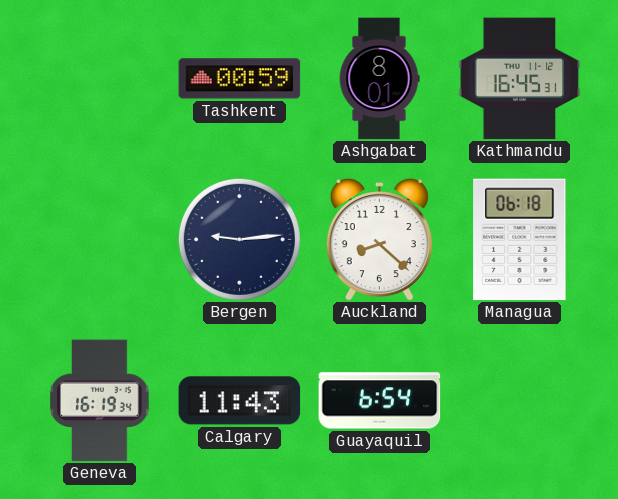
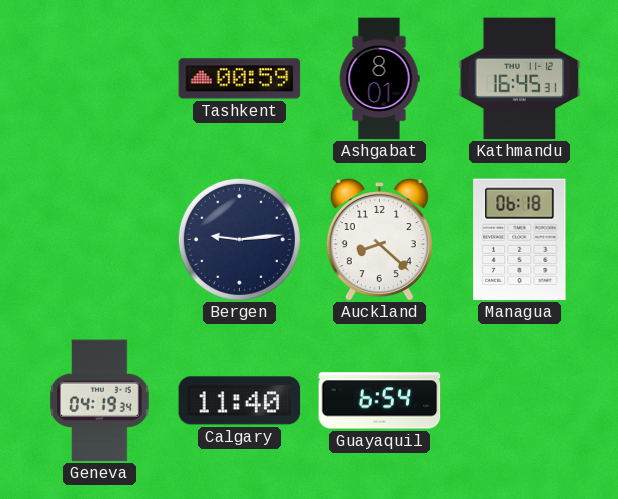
Geneva: 16:19 -> 04:19
Calgary: 11:43 -> 11:40
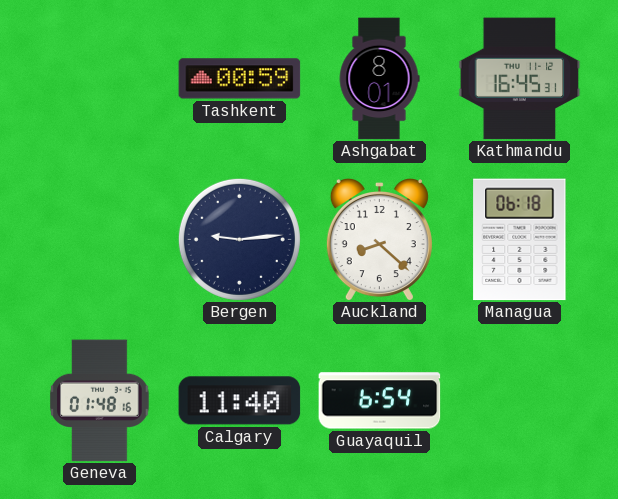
Geneva: 04:19 -> 01:48
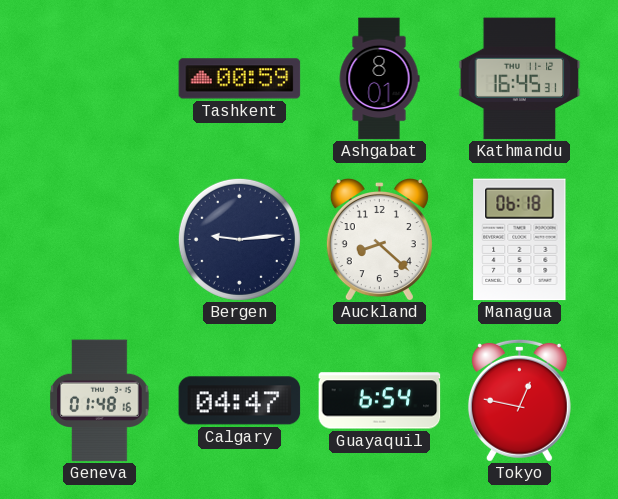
Calgary: 11:40 -> 04:47
Tokyo: none -> 12:47
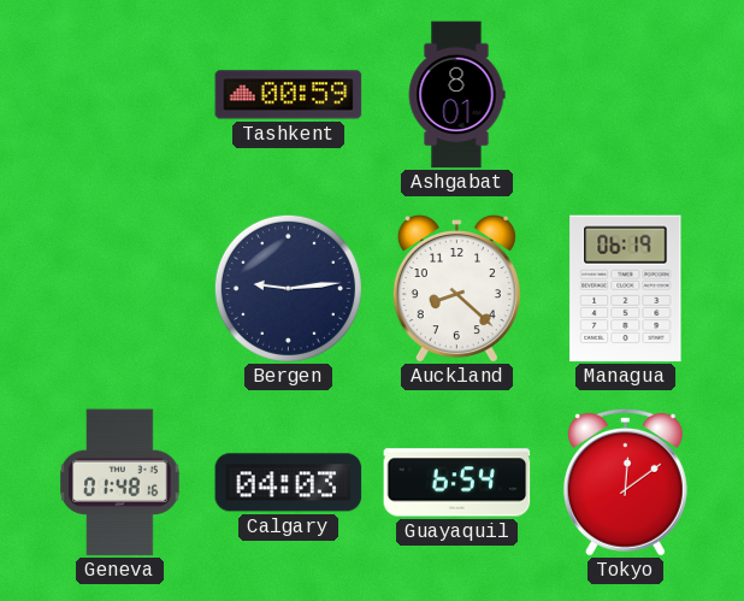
Kathmandu: 16:45 -> none
Managua: 06:18 -> 06:19
Calgary: 04:47 -> 04:03
Tokyo: 12:47 -> 12:09
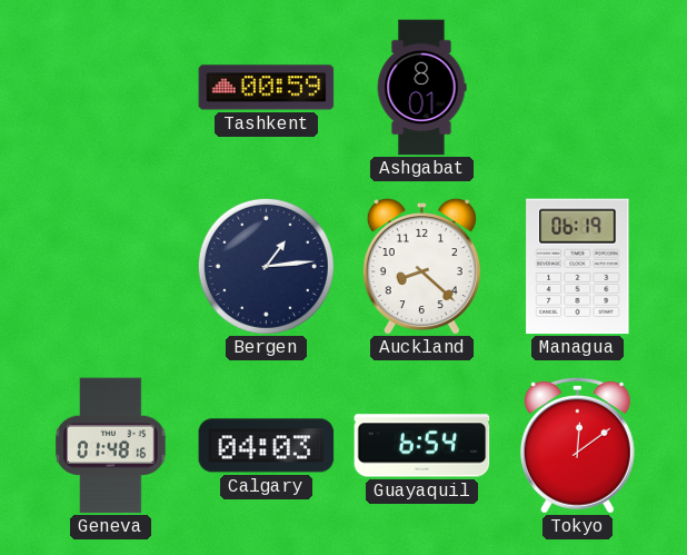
Bergen: 9:14 -> 1:14
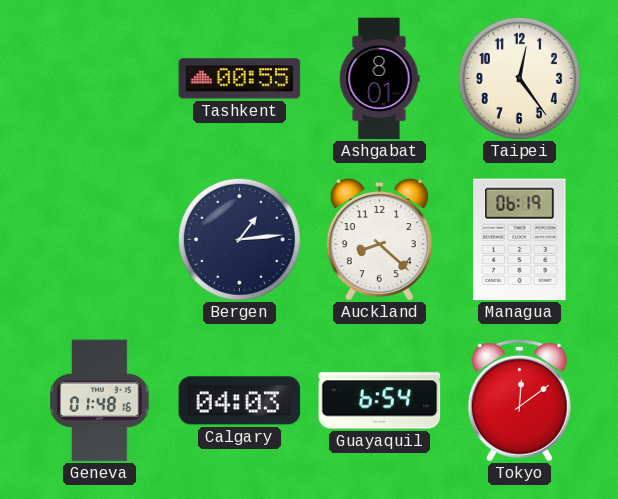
Tashkent: 00:59 -> 00:55
Taipei: none -> 12:24
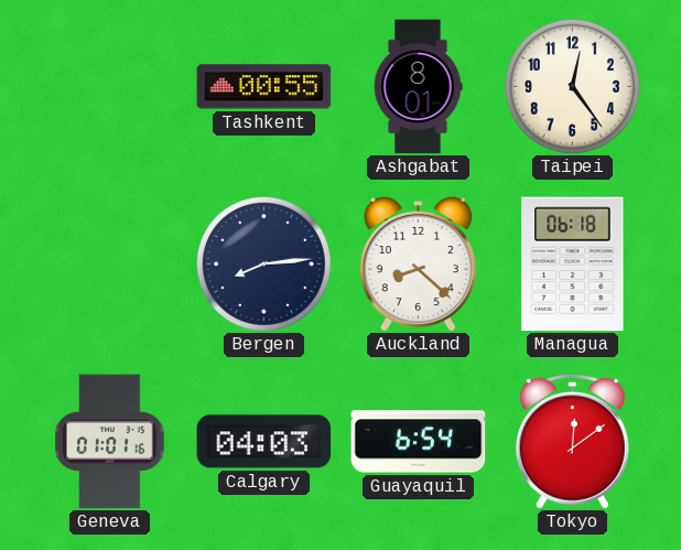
Bergen: 1:14 -> 8:14
Managua: 06:19 -> 06:18
Geneva: 01:48 -> 01:01
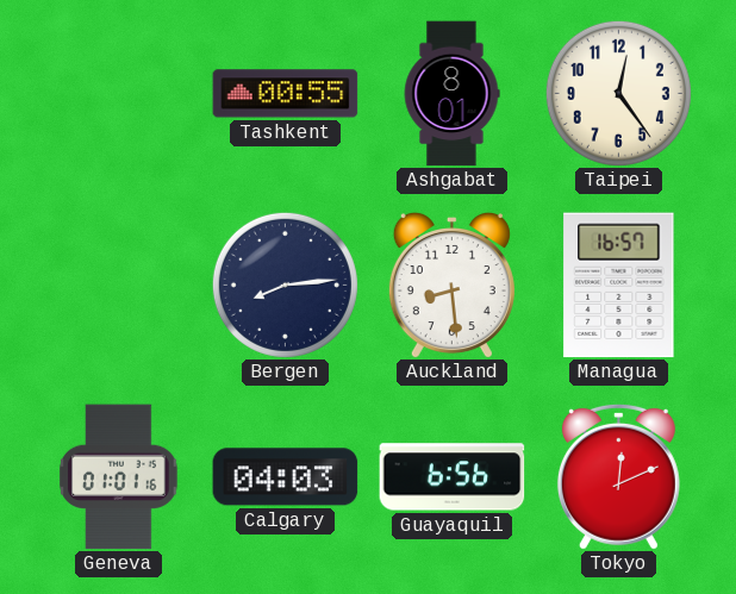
Auckland: 8:22 -> 8:29
Managua: 06:18 -> 16:57
Guayaquil: 6:54 -> 6:56
Tokyo: 12:09 -> 12:11
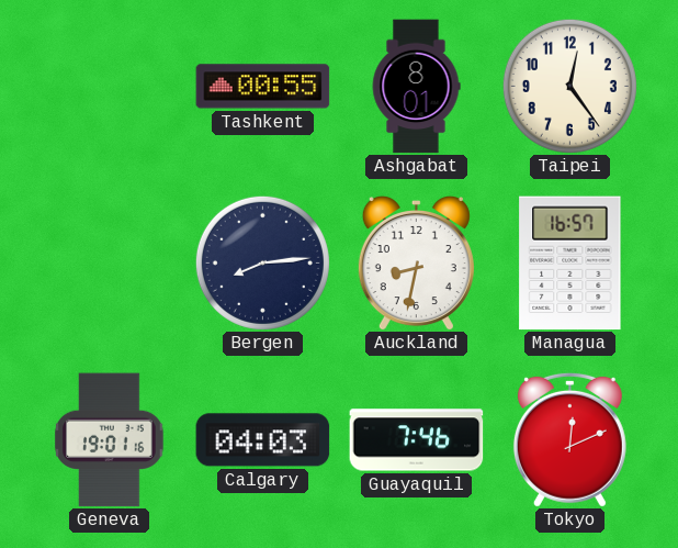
Auckland: 8:29 -> 8:32
Geneva: 01:01 -> 19:01
Guayaquil: 6:56 -> 7:46
